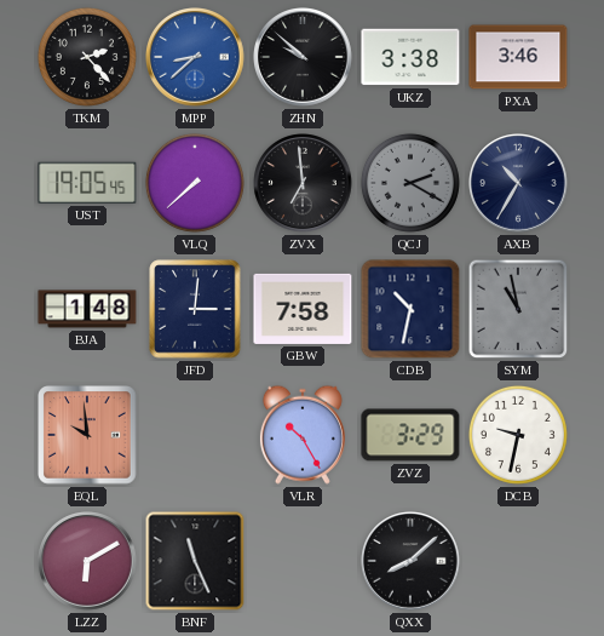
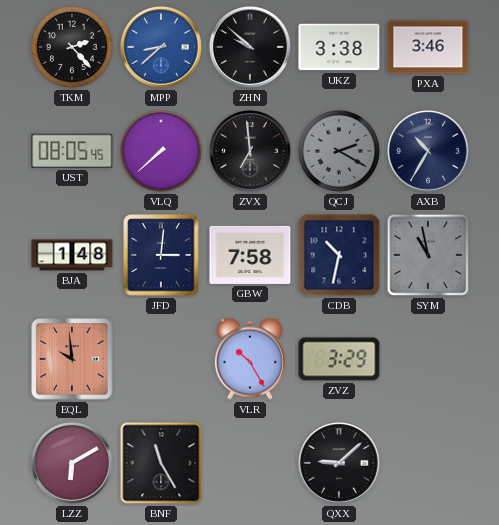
UST: 19:05 -> 08:05
DCB: 9:32 -> none
BNF: 11:26 -> 11:25
QXX: 8:08 -> 9:08
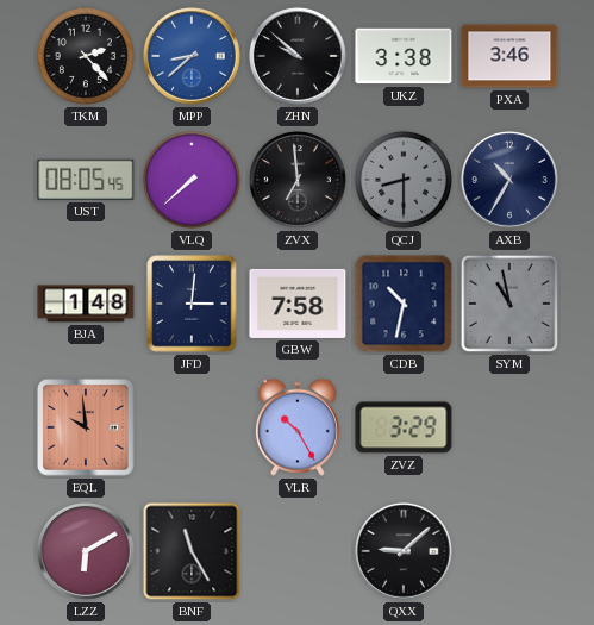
QCJ: 2:20 -> 8:30
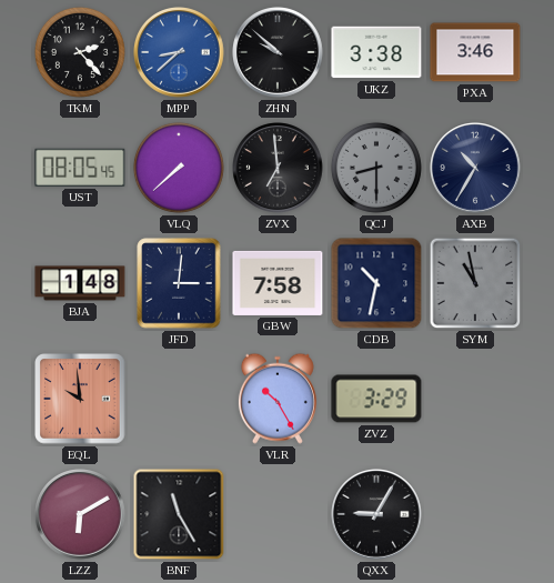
QXX: 9:08 -> 9:05
